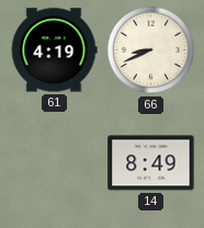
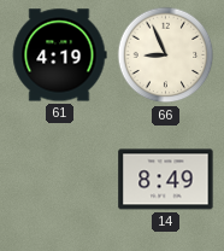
66: 8:41 -> 8:56
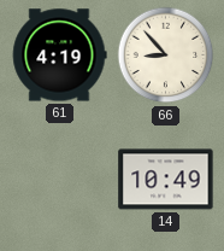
66: 8:56 -> 8:53
14: 8:49 -> 10:49
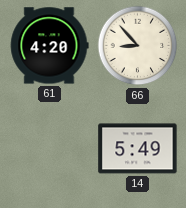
61: 4:19 -> 4:20
14: 10:49 -> 5:49
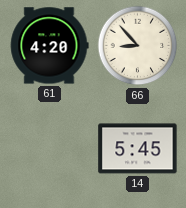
14: 5:49 -> 5:45
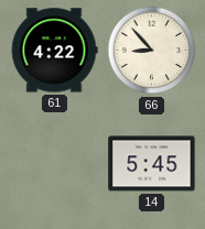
61: 4:20 -> 4:22
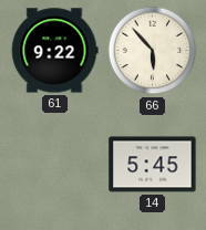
61: 4:22 -> 9:22
66: 8:53 -> 5:53
